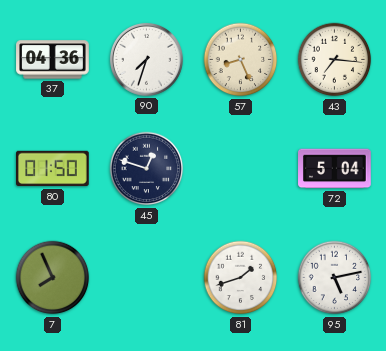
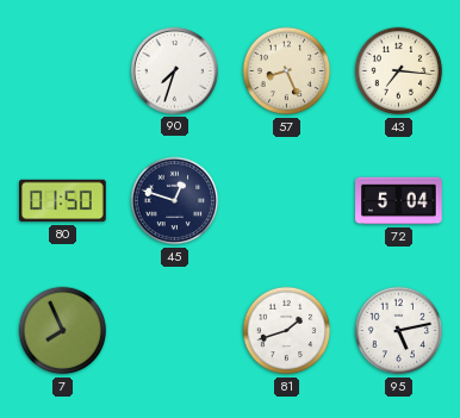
37: 04:36 -> none
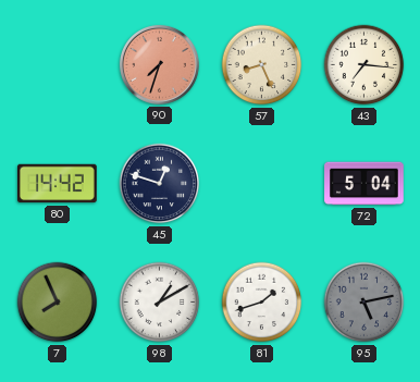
90 dial: white -> salmon
80: 01:50 -> 14:42
98: none -> 1:10
95 dial: white -> grey
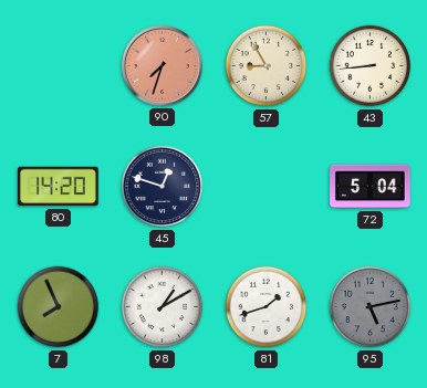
57: 8:26 -> 8:55
43: 7:16 -> 8:44
80: 14:42 -> 14:20
